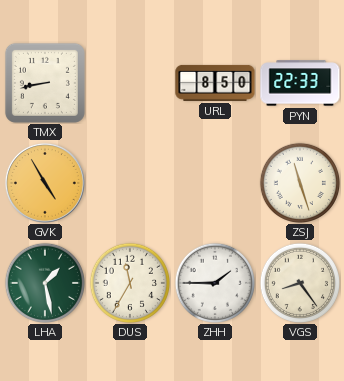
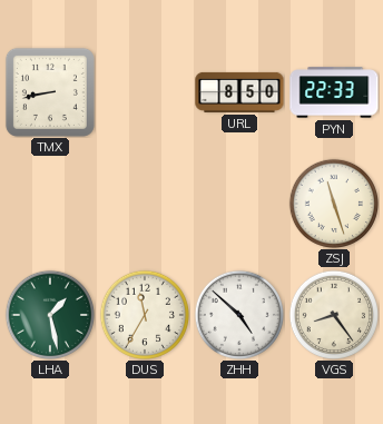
GVK: 4:55 -> none
ZHH: 1:45 -> 4:52
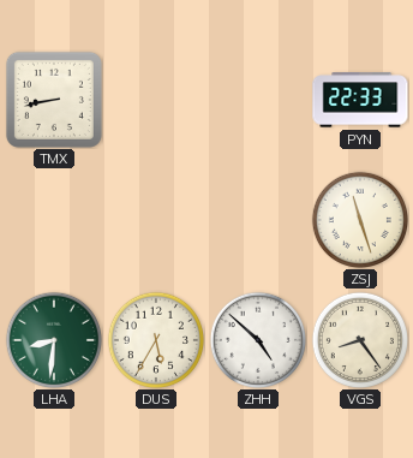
URL: 8:50 -> none
LHA: 1:28 -> 8:31
DUS: 11:35 -> 5:35
